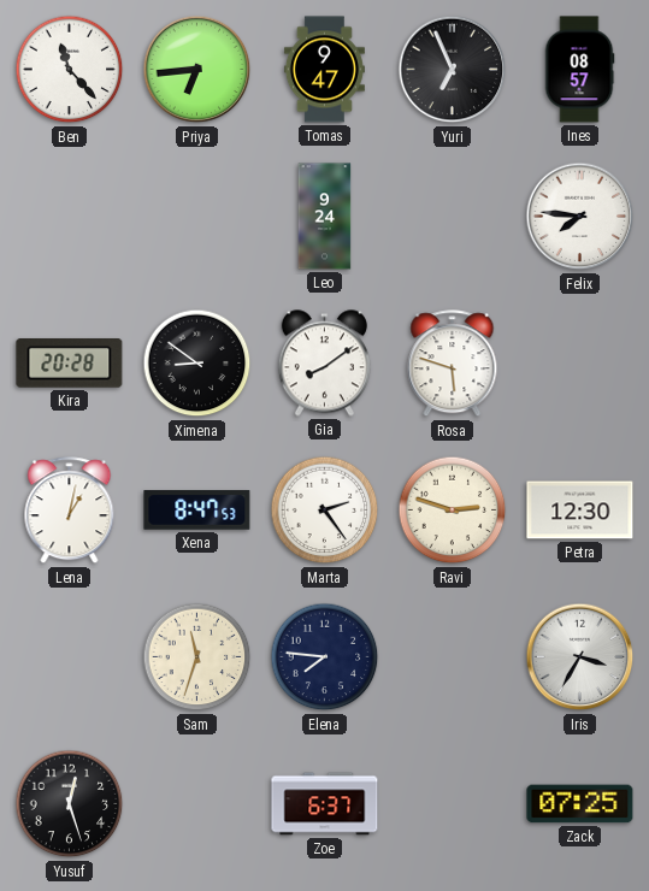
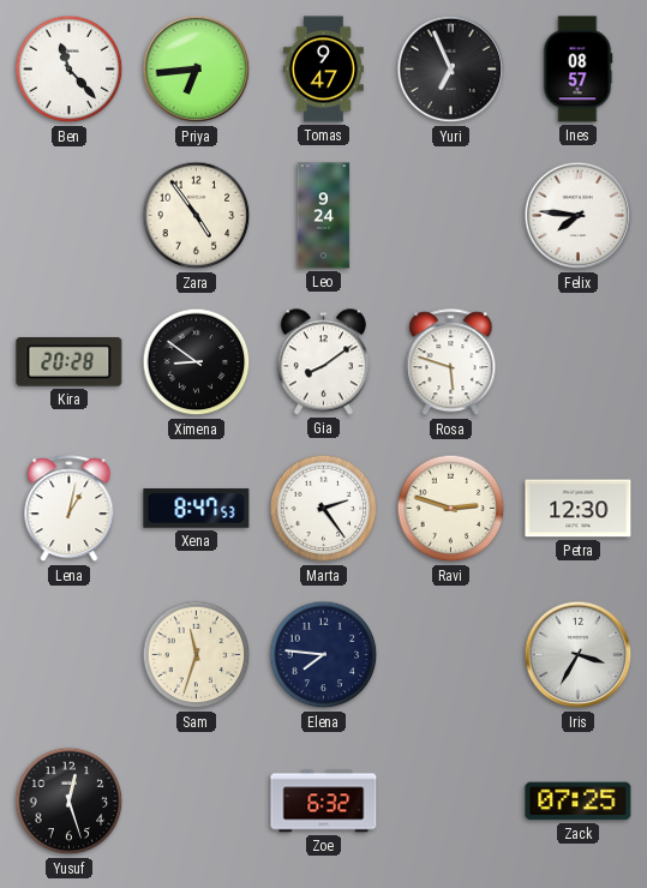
Zara: none -> 4:54
Zoe: 6:37 -> 6:32
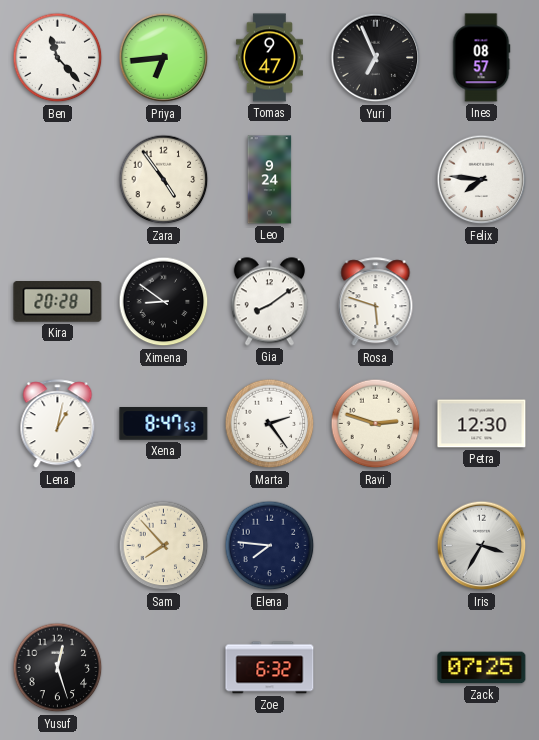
Sam: 11:33 -> 7:53
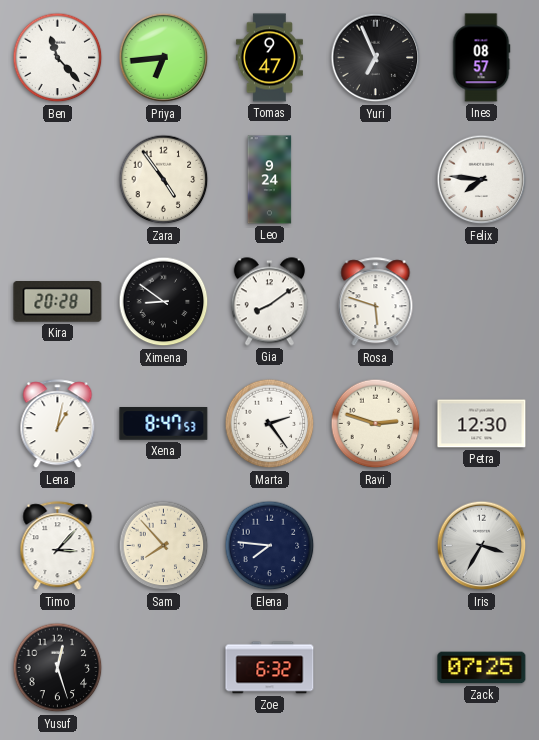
Timo: none -> 3:07
